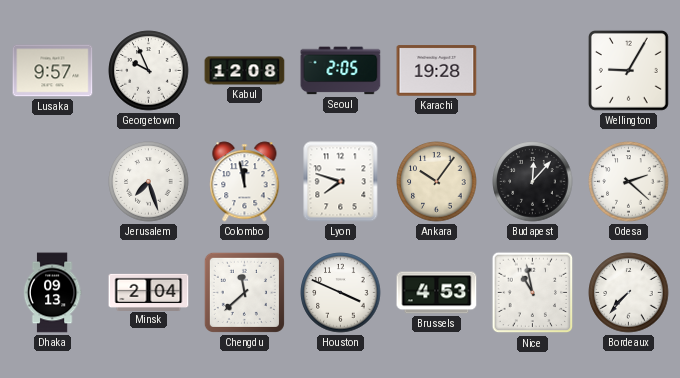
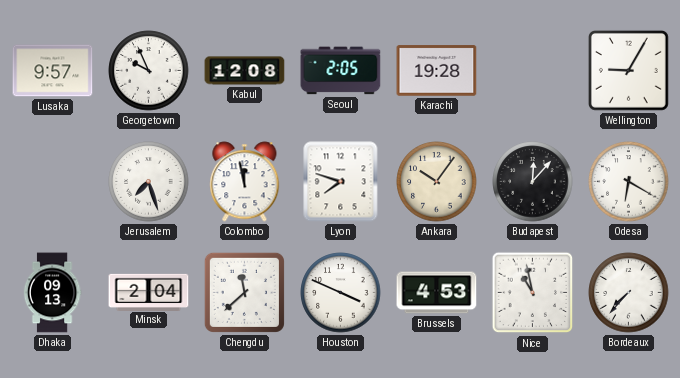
Odesa: 2:22 -> 6:20
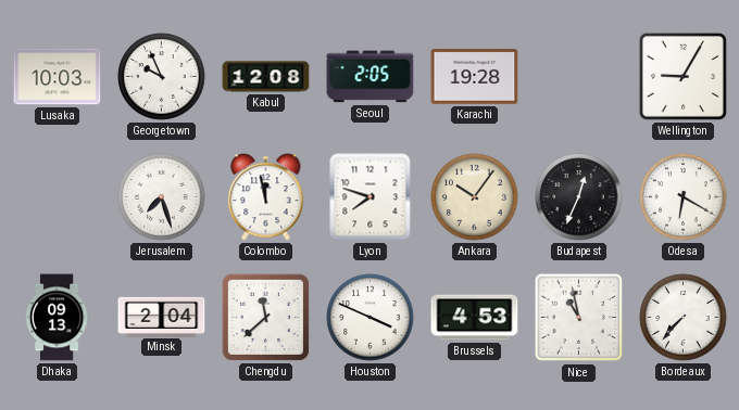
Lusaka: 9:57 -> 10:03
Budapest: 12:07 -> 12:34
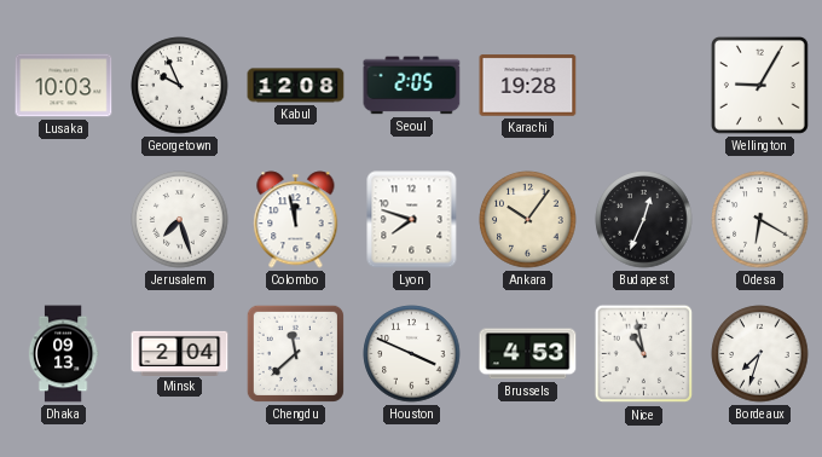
Bordeaux: 7:37 -> 7:33
